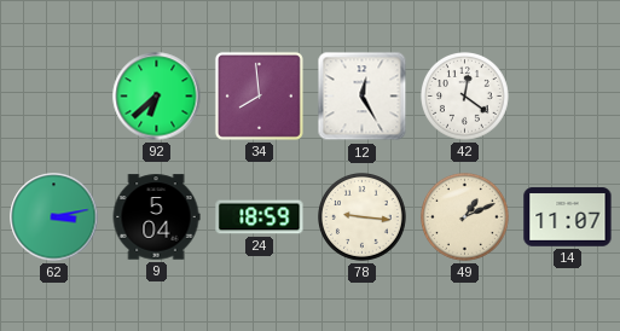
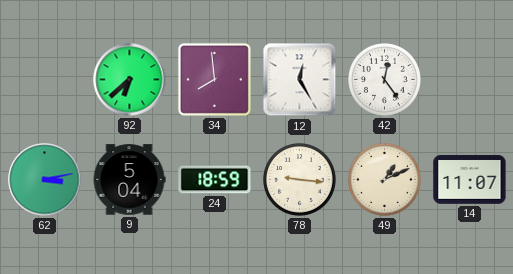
42: 12:21 -> 12:24
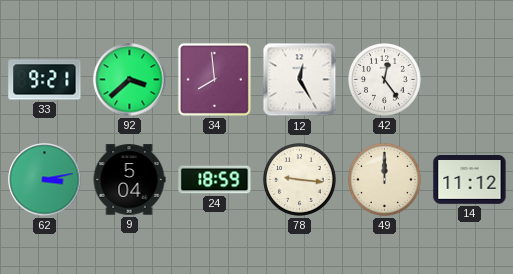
33: none -> 9:21
92: 6:38 -> 3:38
49: 1:11 -> 12:00
14: 11:07 -> 11:12
